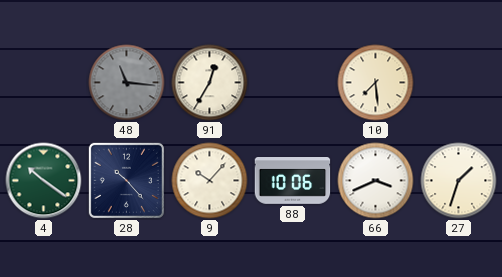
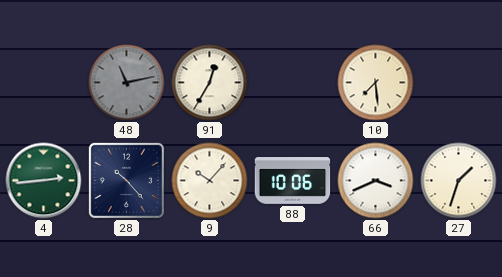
48: 11:16 -> 11:13
4: 10:21 -> 2:44
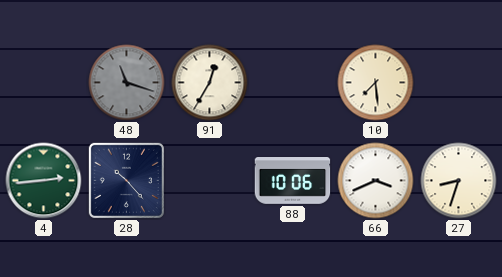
48: 11:13 -> 11:18
9: 10:07 -> none
27: 1:33 -> 8:33
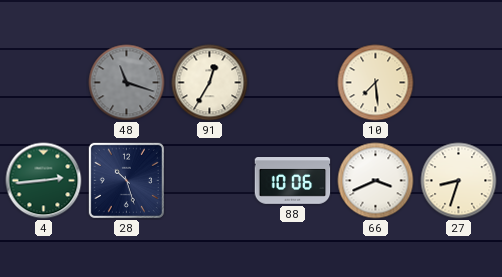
28: 10:23 -> 10:27
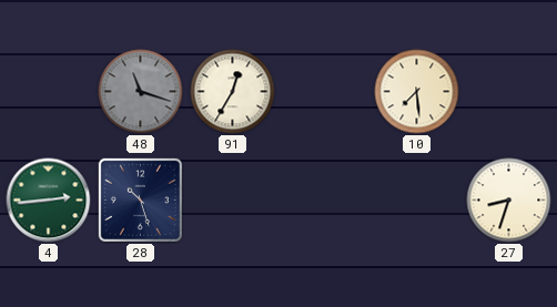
88: 10:06 -> none
66: 3:41 -> none
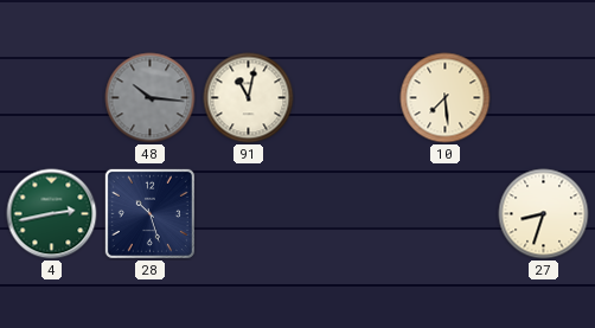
48: 11:18 -> 10:16
91: 12:35 -> 11:02
4: 2:44 -> 2:43
